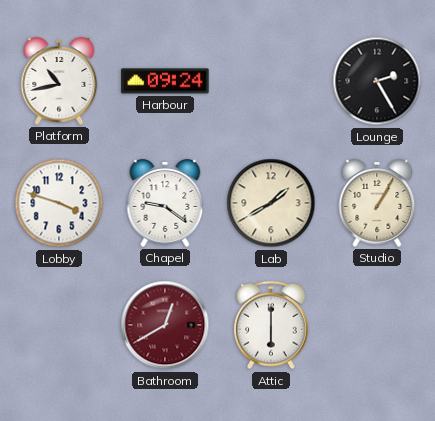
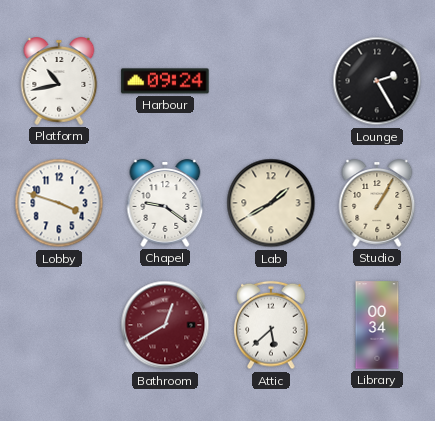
Attic: 6:00 -> 5:38
Library: none -> 00:34
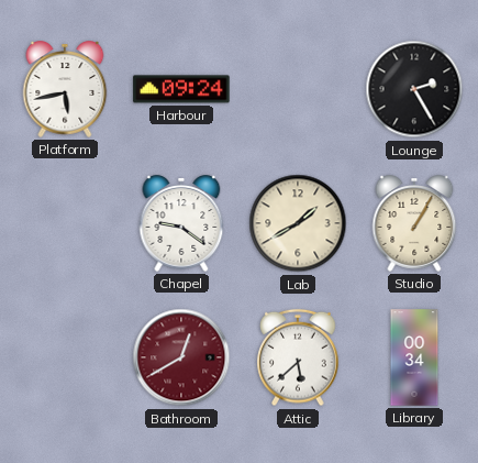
Platform: 10:43 -> 5:43
Lobby: 3:48 -> none
